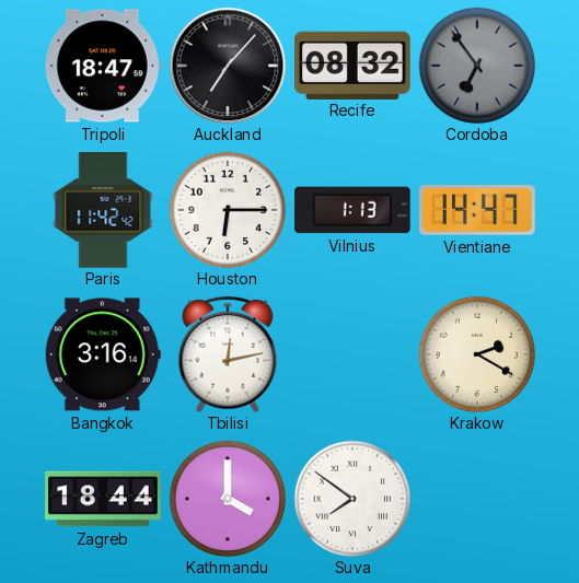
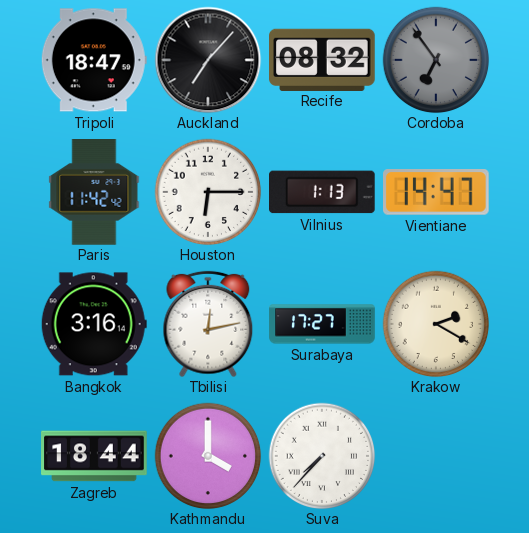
Surabaya: none -> 17:27
Suva: 7:51 -> 7:37
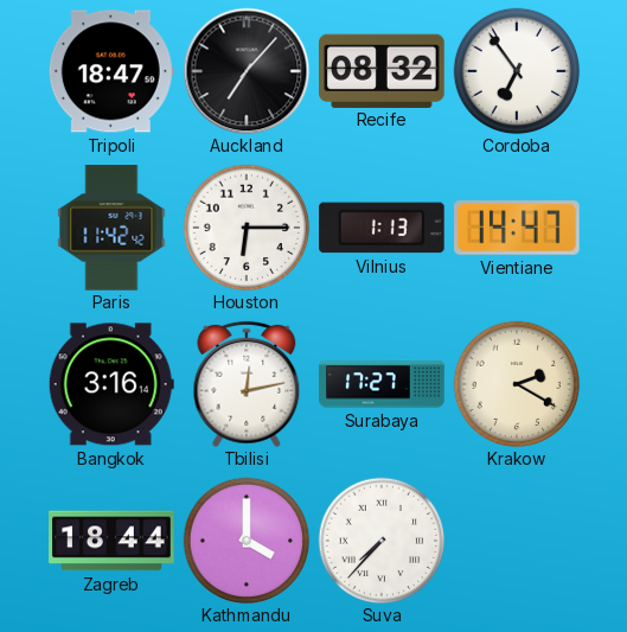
Cordoba dial: grey -> white
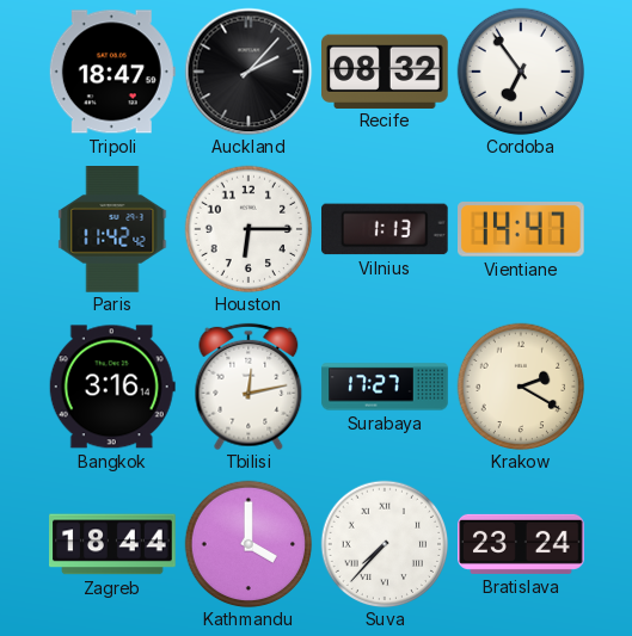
Auckland: 7:07 -> 2:07
Bratislava: none -> 23:24
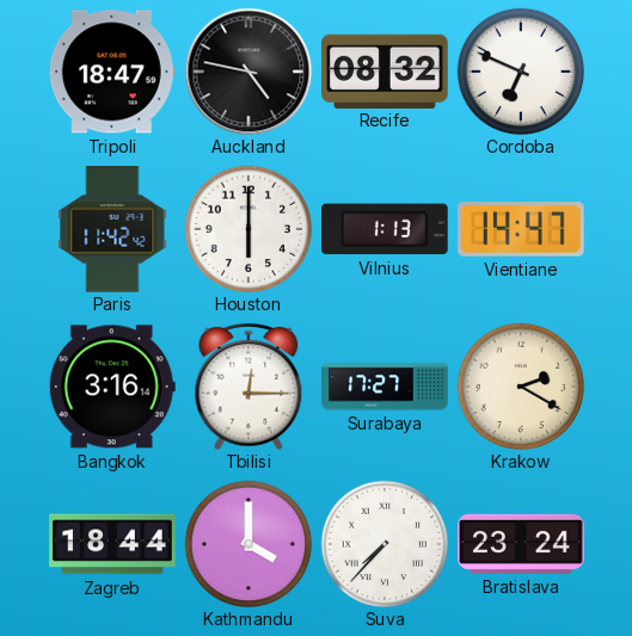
Auckland: 2:07 -> 4:47
Cordoba: 6:54 -> 6:49
Houston: 6:15 -> 6:00
Tbilisi: 12:13 -> 12:15
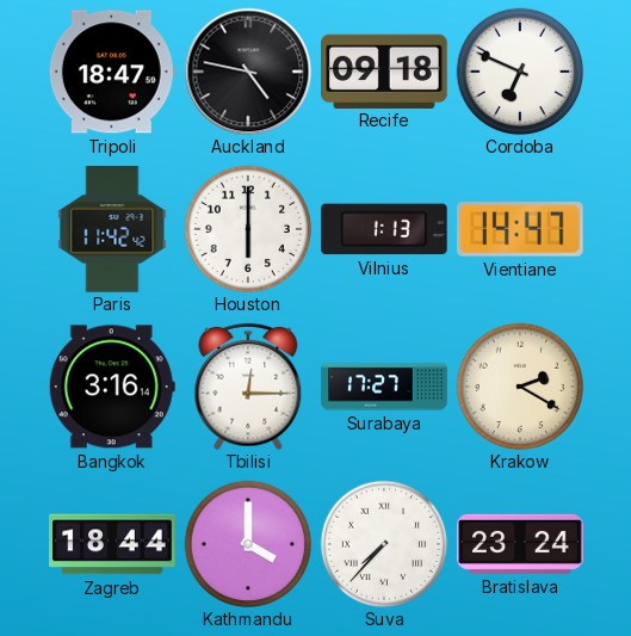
Recife: 08:32 -> 09:18
